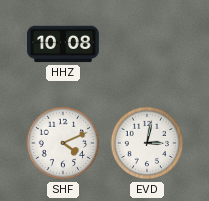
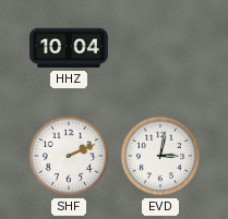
HHZ: 10:08 -> 10:04
SHF: 4:11 -> 2:11
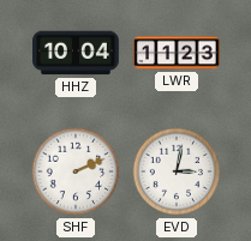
LWR: none -> 11:23
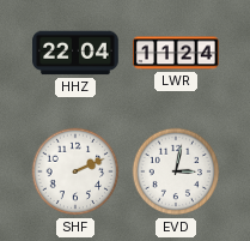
HHZ: 10:04 -> 22:04
LWR: 11:23 -> 11:24
